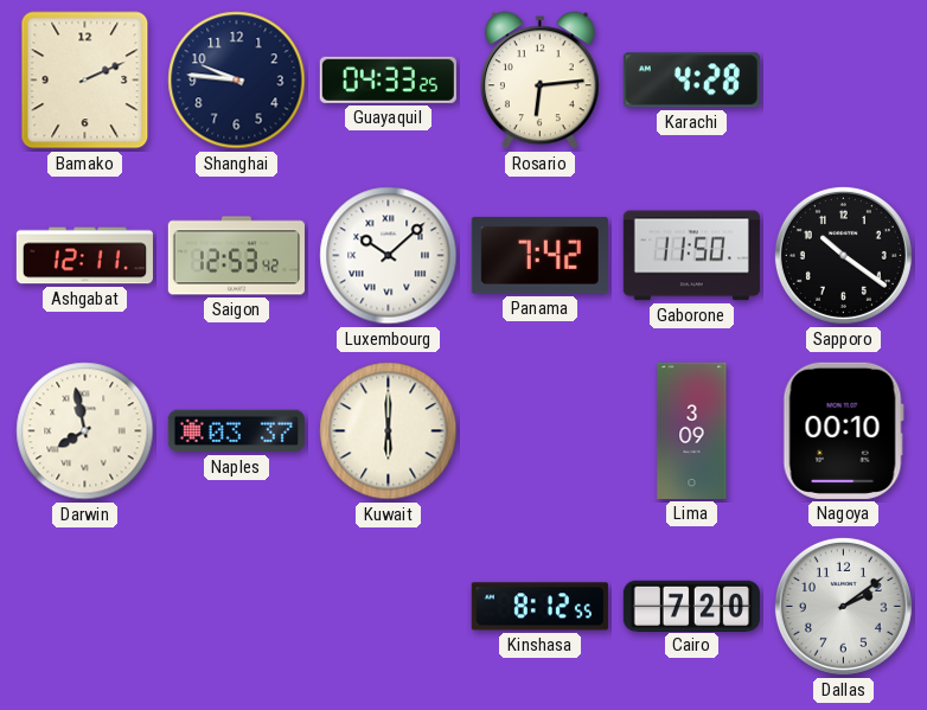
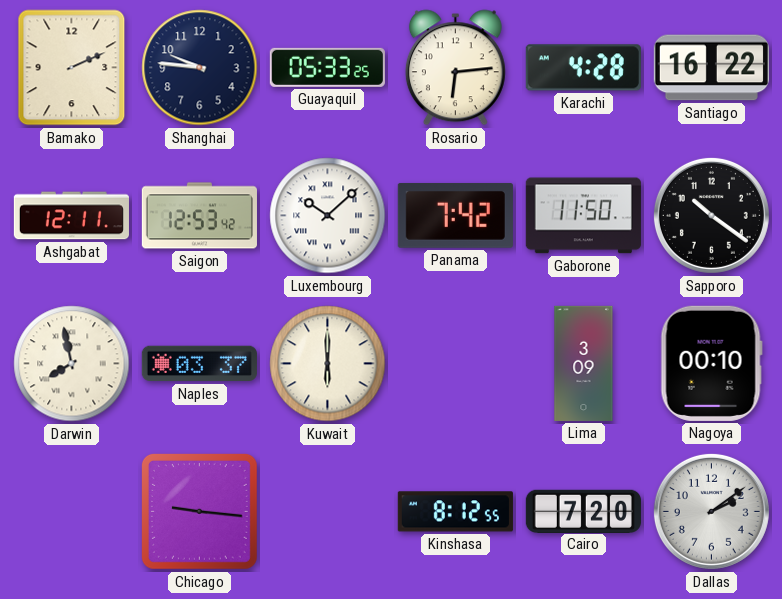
Guayaquil: 04:33 -> 05:33
Santiago: none -> 16:22
Chicago: none -> 9:16
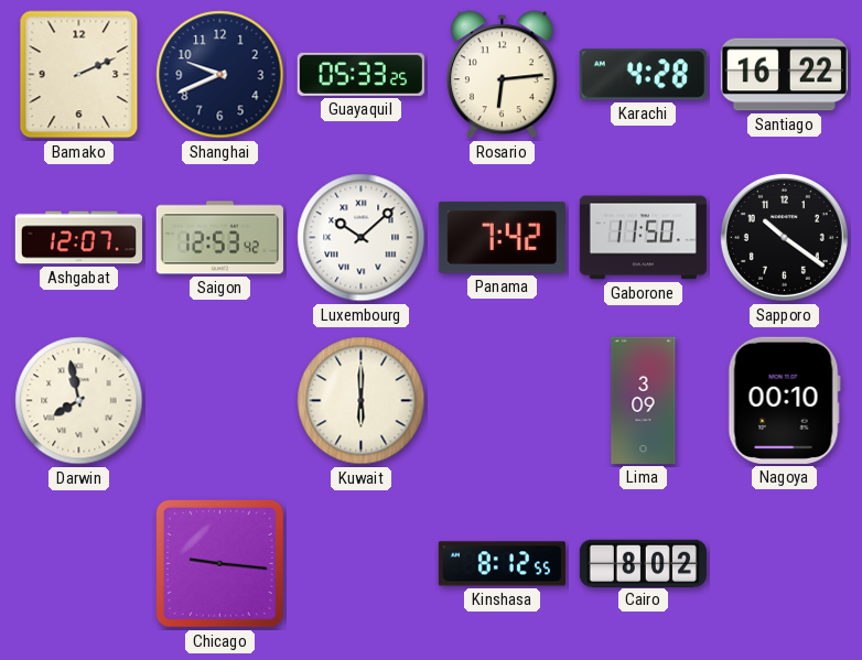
Shanghai: 9:46 -> 9:41
Ashgabat: 12:11 -> 12:07
Naples: 03:37 -> none
Cairo: 7:20 -> 8:02
Dallas: 2:09 -> none
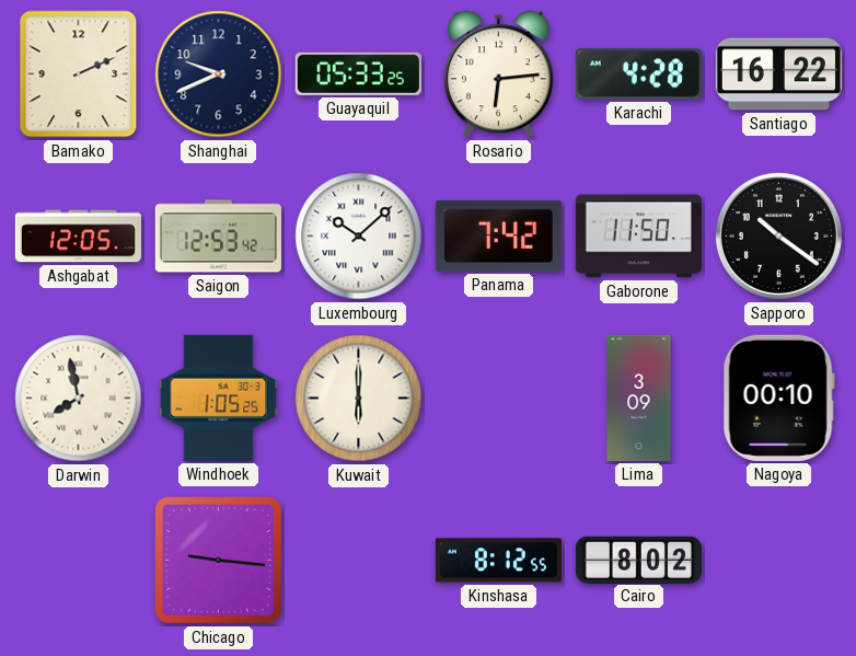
Ashgabat: 12:07 -> 12:05
Windhoek: none -> 1:05
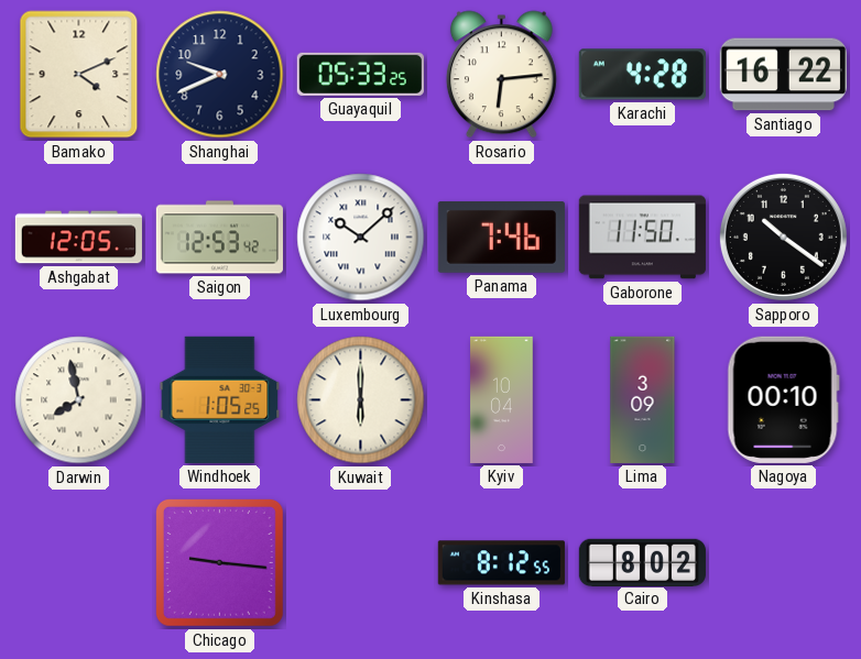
Bamako: 2:11 -> 4:11
Panama: 7:42 -> 7:46
Kyiv: none -> 10:04
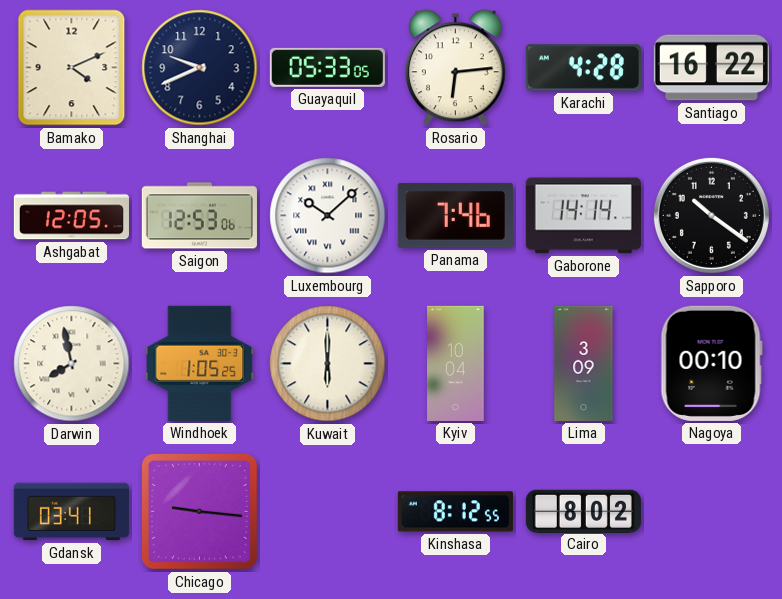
Guayaquil: 05:33:25 -> 05:33:05
Saigon: 12:53:42 -> 12:53:06
Gaborone: 11:50 -> 14:14
Gdansk: none -> 03:41
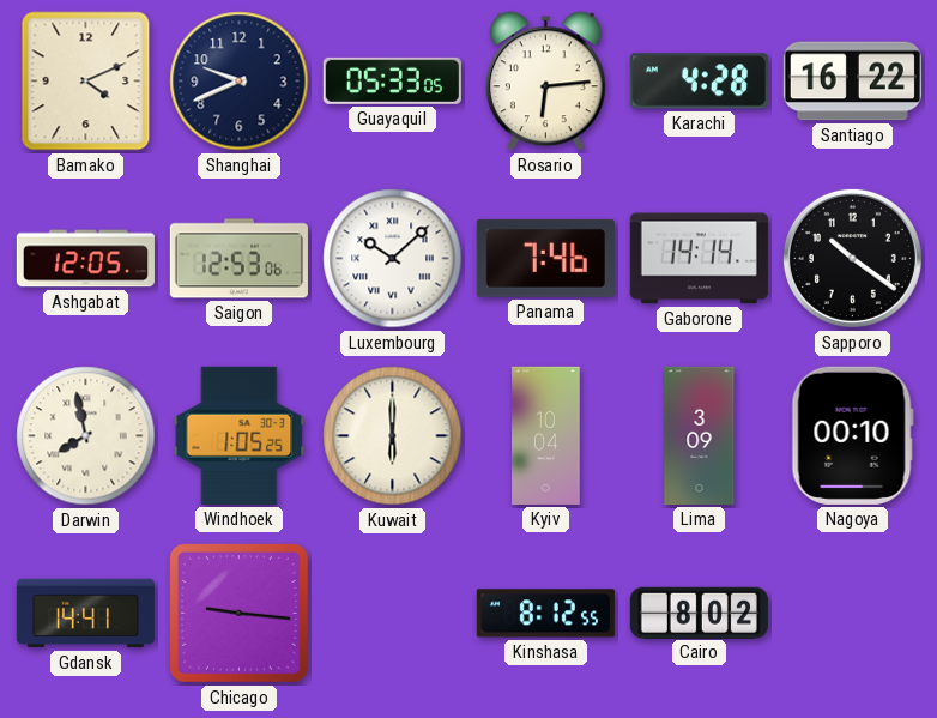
Gdansk: 03:41 -> 14:41
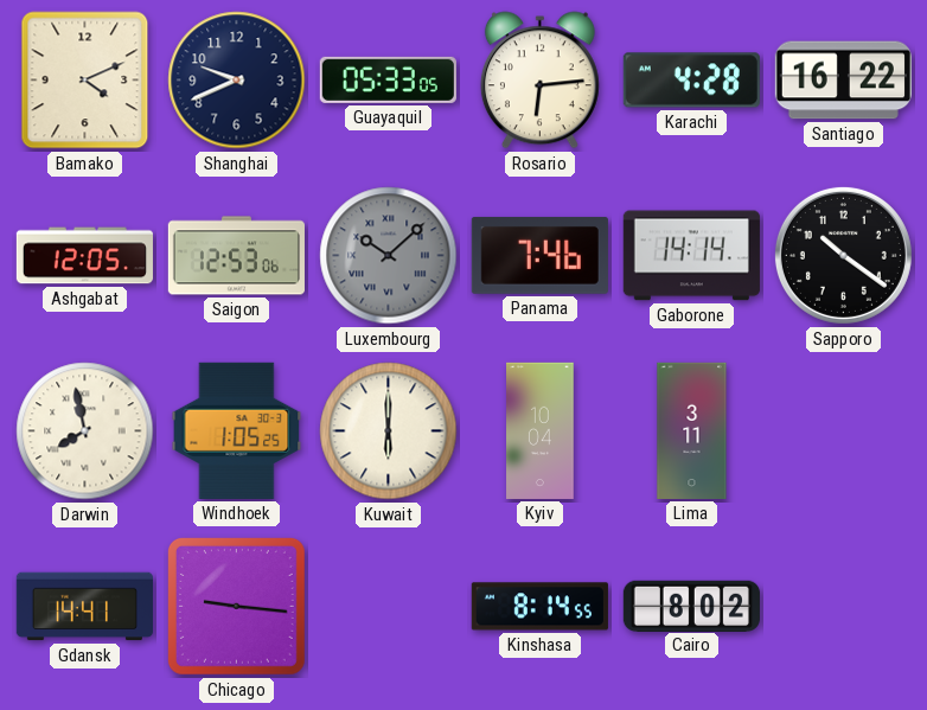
Luxembourg dial: white -> grey
Lima: 3:09 -> 3:11
Nagoya: 00:10 -> none
Kinshasa: 8:12 -> 8:14
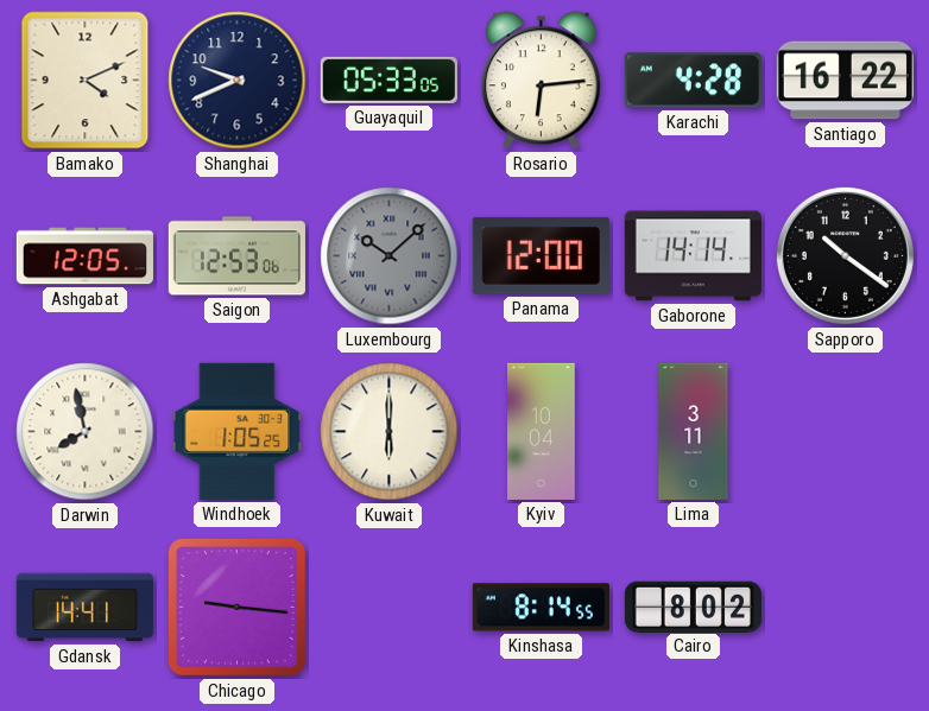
Panama: 7:46 -> 12:00
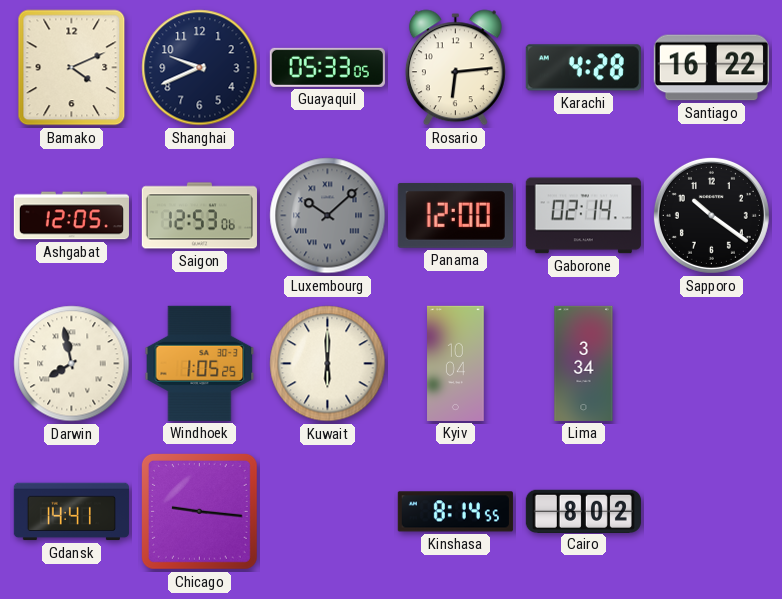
Gaborone: 14:14 -> 02:14
Lima: 3:11 -> 3:34
